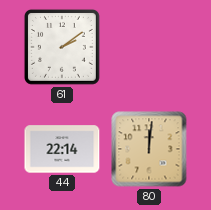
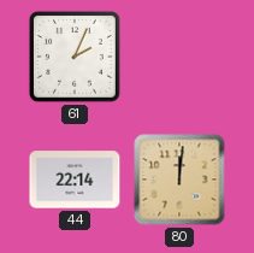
61: 2:09 -> 2:04
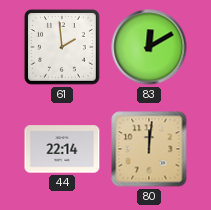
61: 2:04 -> 1:59
83: none -> 12:10
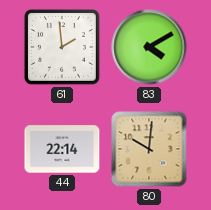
83: 12:10 -> 4:10
80: 12:01 -> 10:01
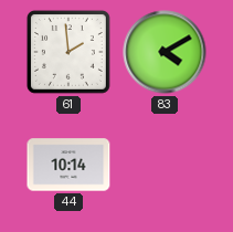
44: 22:14 -> 10:14
80: 10:01 -> none
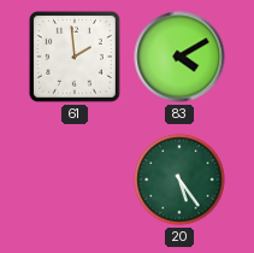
44: 10:14 -> none
20: none -> 5:24
